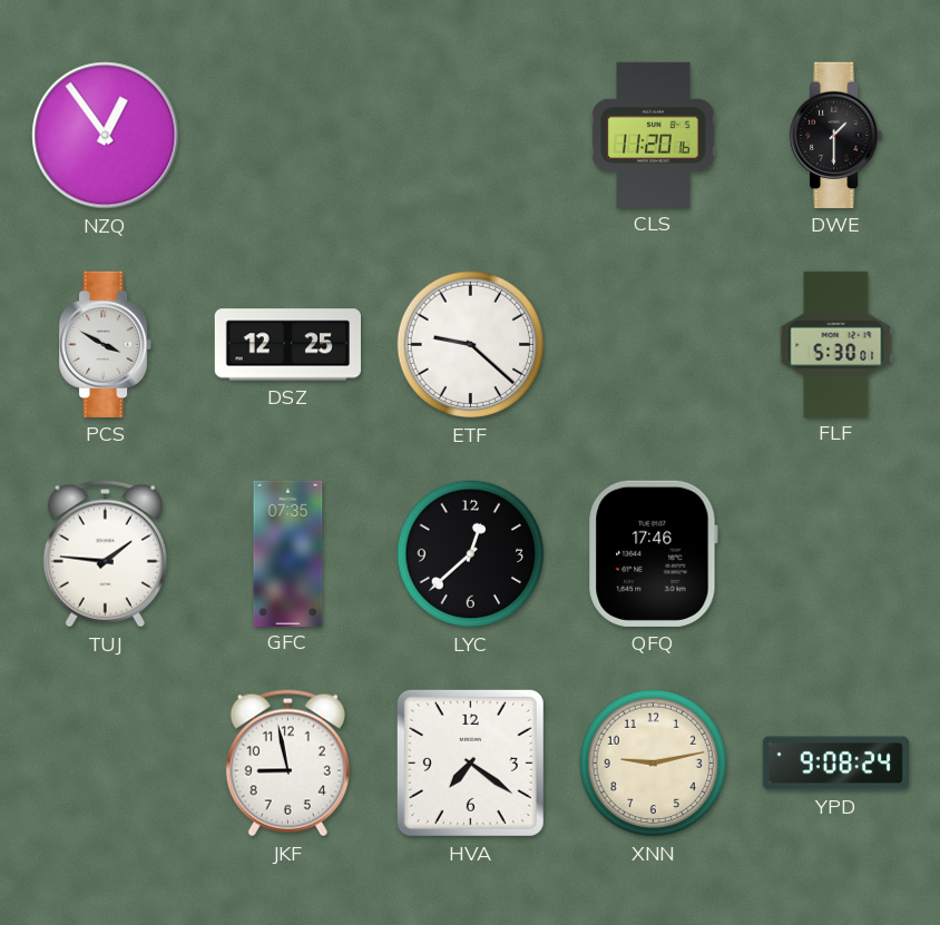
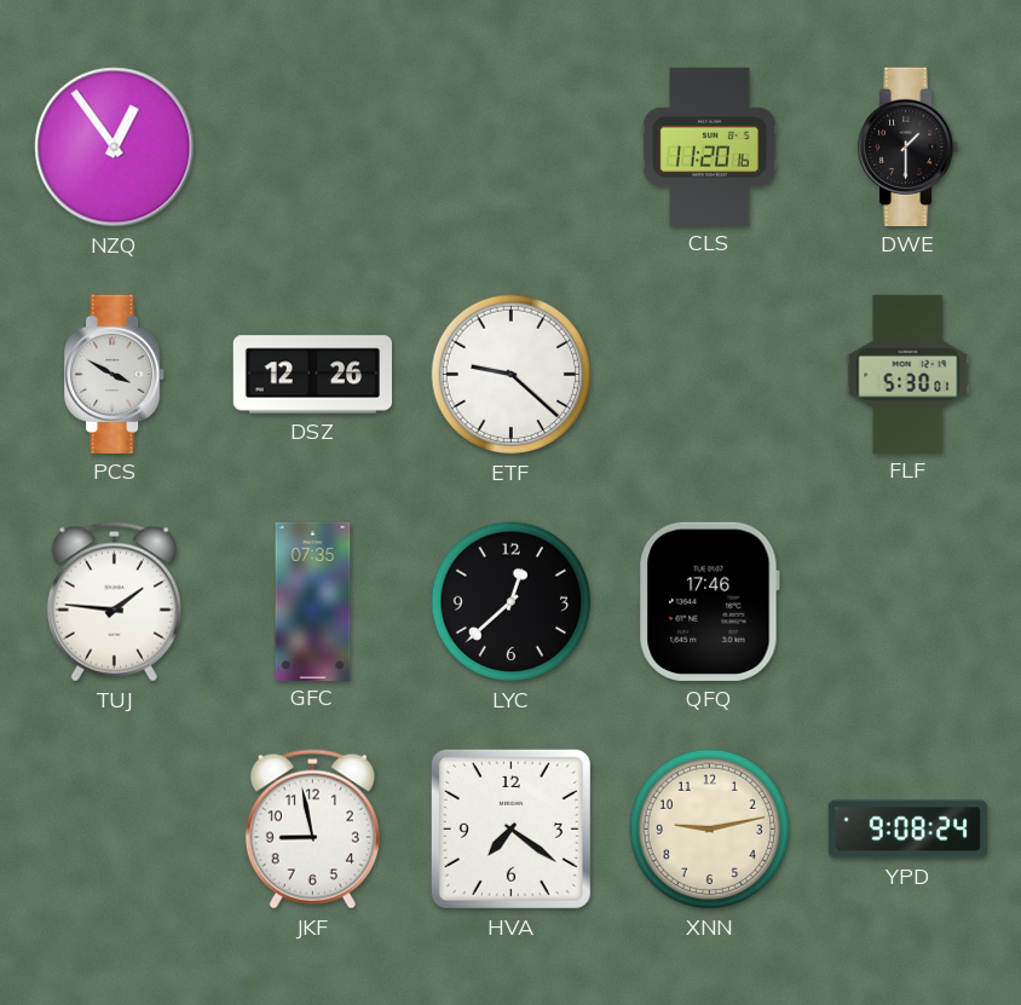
DSZ: 12:25 -> 12:26
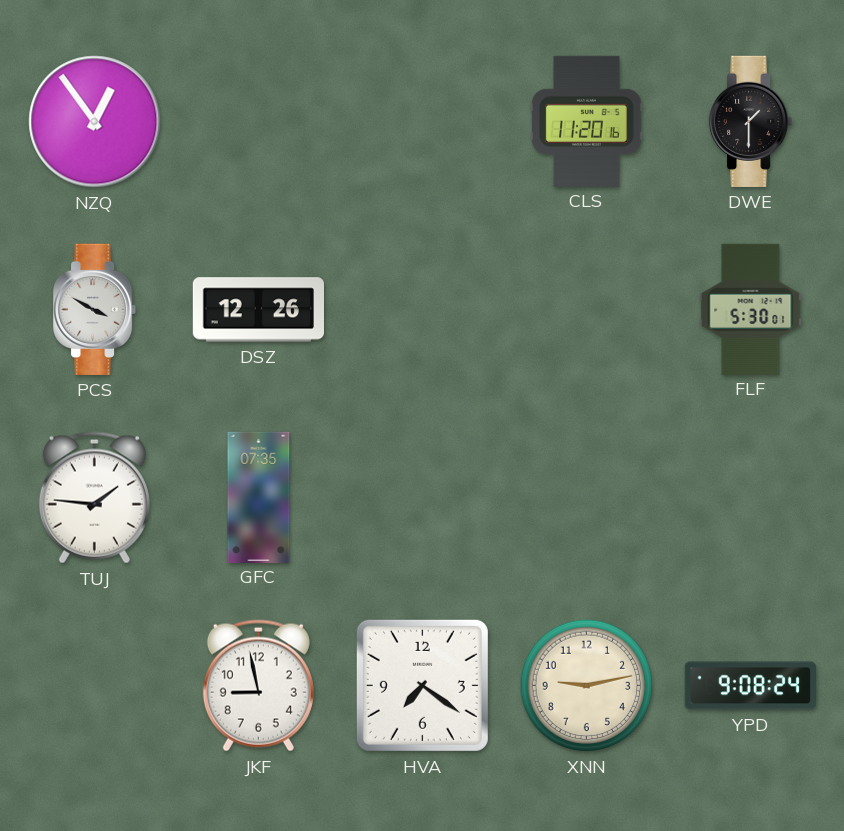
ETF: 9:22 -> none
LYC: 12:38 -> none
QFQ: 17:46 -> none
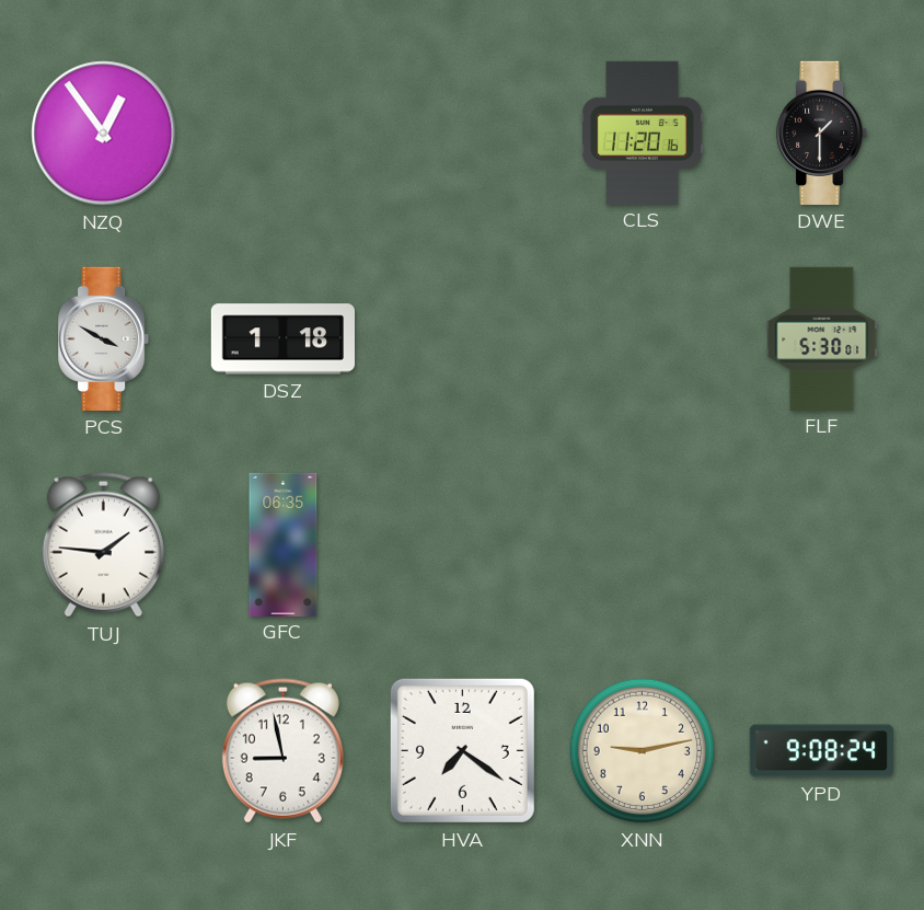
DSZ: 12:26 -> 1:18
GFC: 07:35 -> 06:35
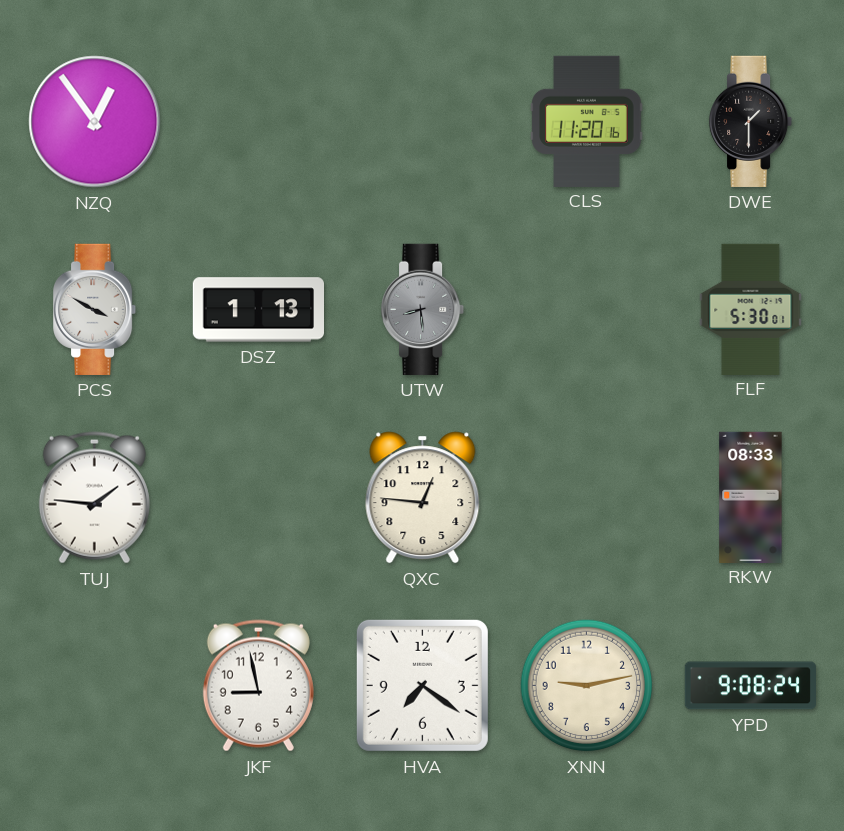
DSZ: 1:18 -> 1:13
UTW: none -> 8:29
GFC: 06:35 -> none
QXC: none -> 12:46
RKW: none -> 08:33
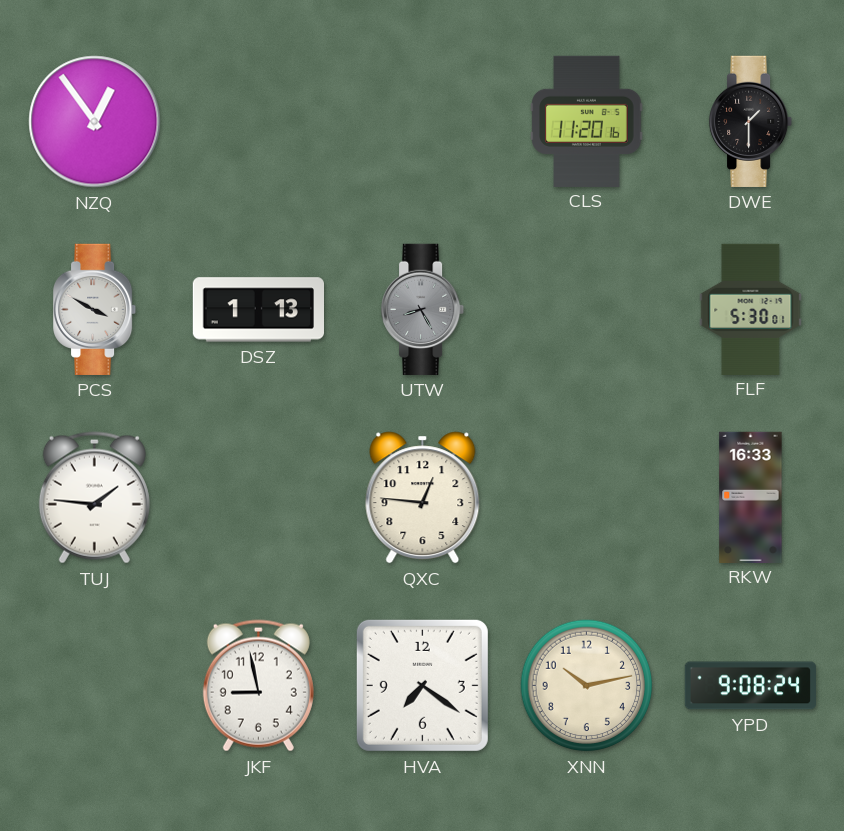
UTW: 8:29 -> 8:25
RKW: 08:33 -> 16:33
XNN: 9:13 -> 10:13
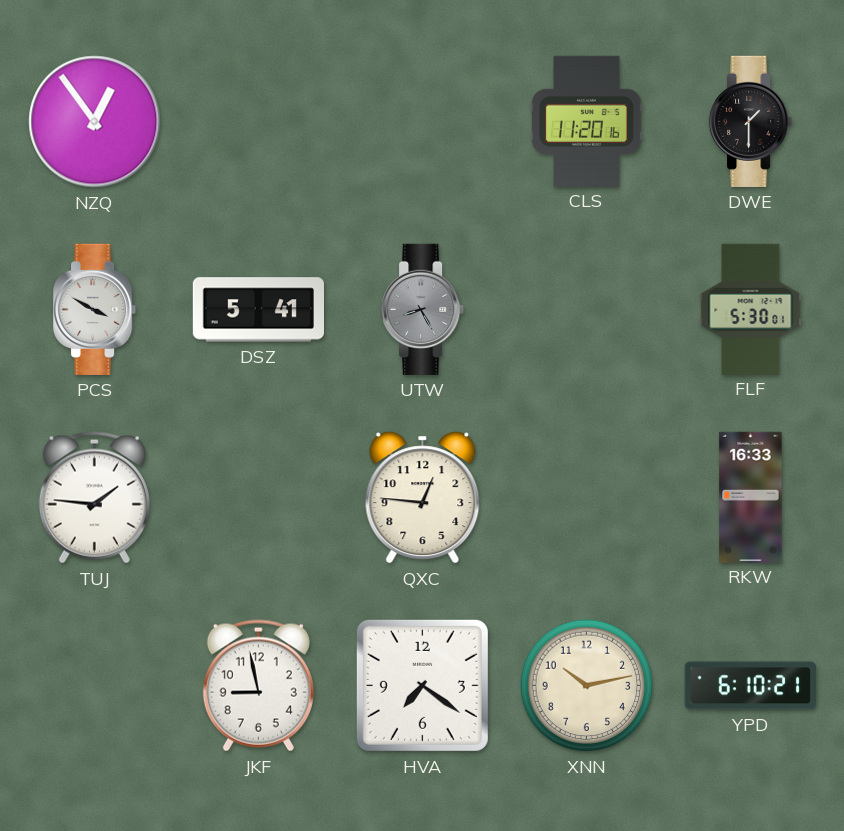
DSZ: 1:13 -> 5:41
YPD: 9:08 -> 6:10
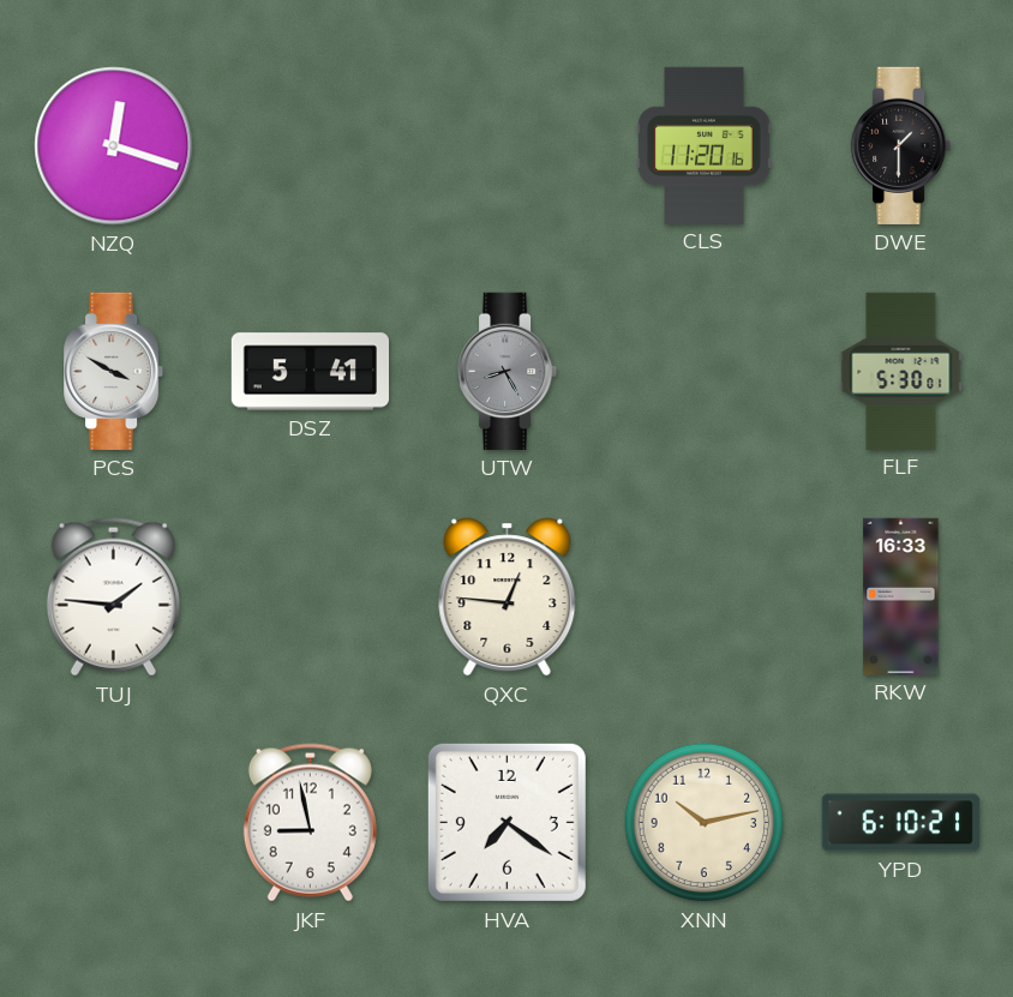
NZQ: 12:54 -> 12:18
